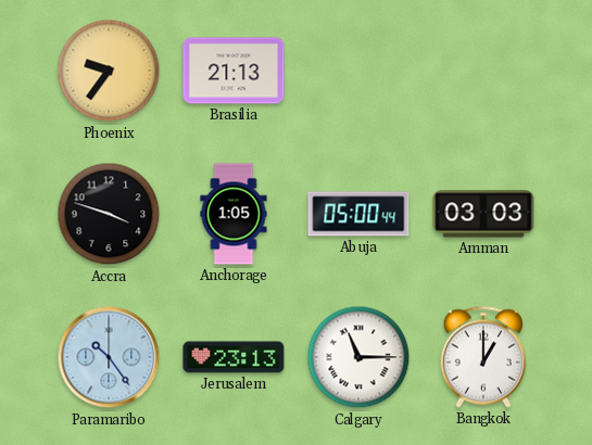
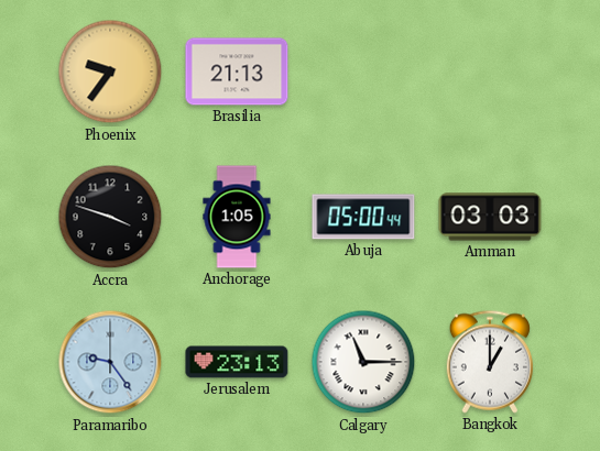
Paramaribo: 10:24 -> 9:24
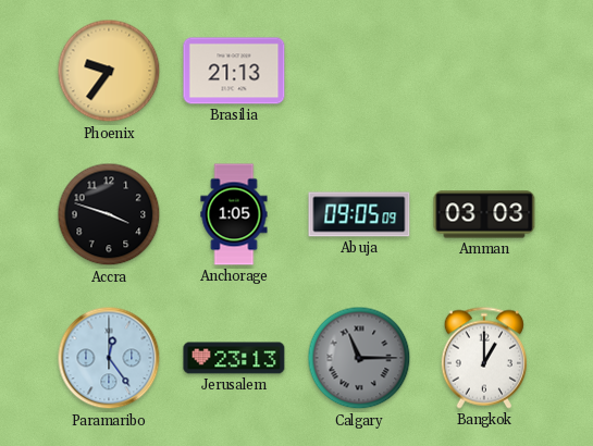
Abuja: 05:00 -> 09:05
Paramaribo: 9:24 -> 12:24
Calgary dial: white -> grey
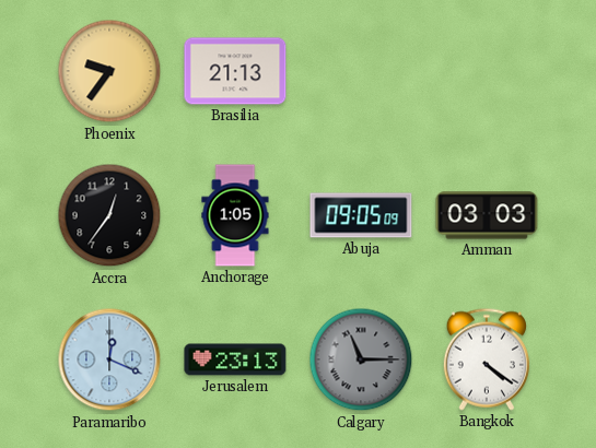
Accra: 3:48 -> 12:36
Paramaribo: 12:24 -> 12:19
Bangkok: 1:00 -> 4:21
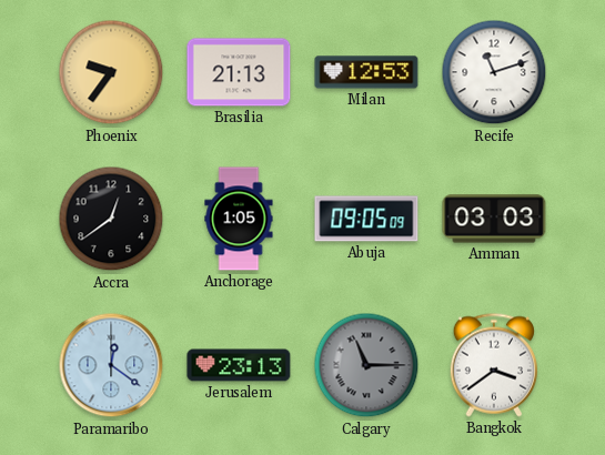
Milan: none -> 12:53
Recife: none -> 11:12
Accra: 12:36 -> 12:39
Paramaribo: 12:19 -> 12:21
Bangkok: 4:21 -> 3:39
